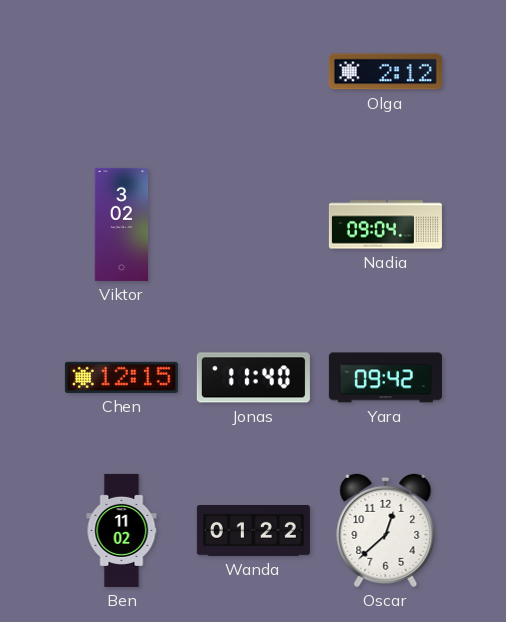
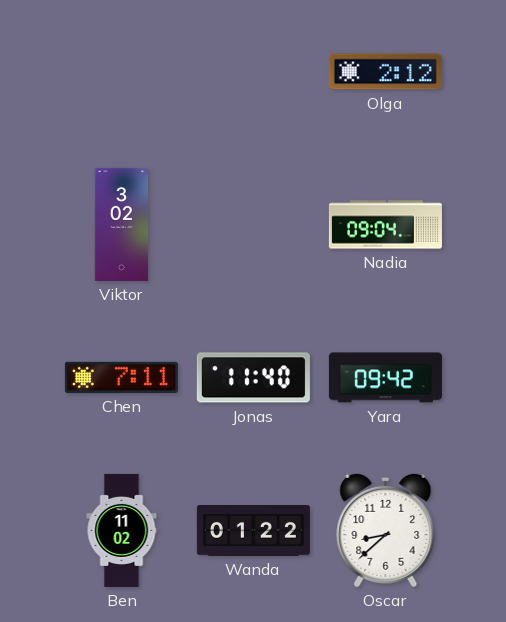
Chen: 12:15 -> 7:11
Oscar: 12:38 -> 8:38
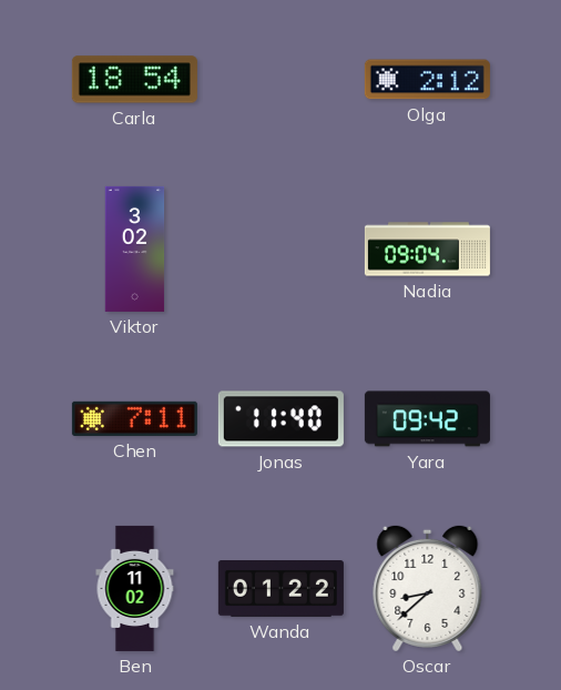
Carla: none -> 18:54
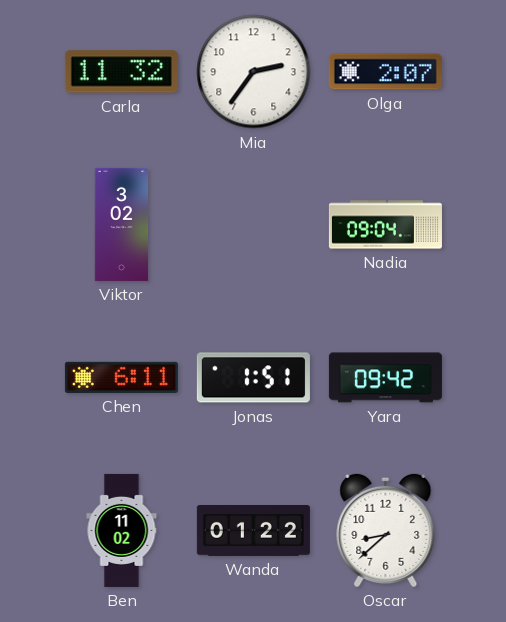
Carla: 18:54 -> 11:32
Mia: none -> 2:36
Olga: 2:12 -> 2:07
Chen: 7:11 -> 6:11
Jonas: 11:40 -> 1:51
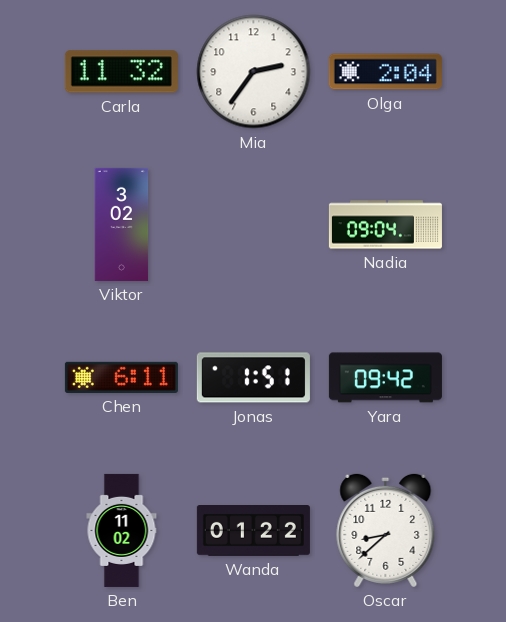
Olga: 2:07 -> 2:04
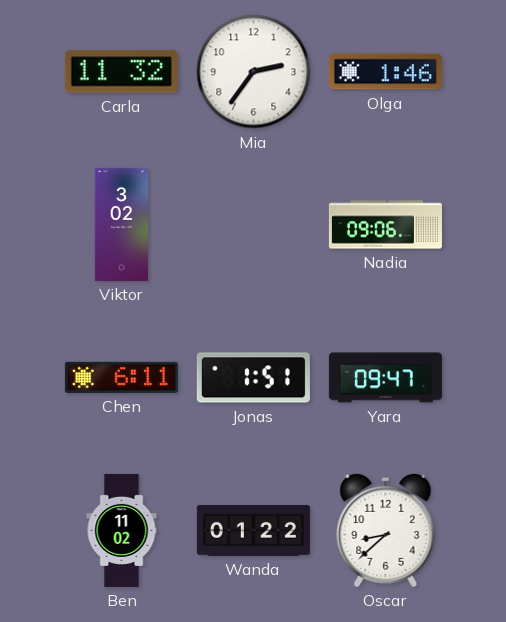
Olga: 2:04 -> 1:46
Nadia: 09:04 -> 09:06
Yara: 09:42 -> 09:47
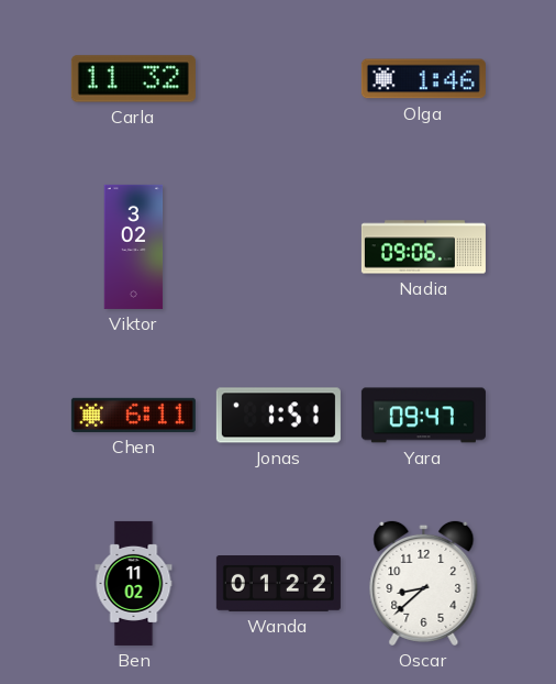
Mia: 2:36 -> none
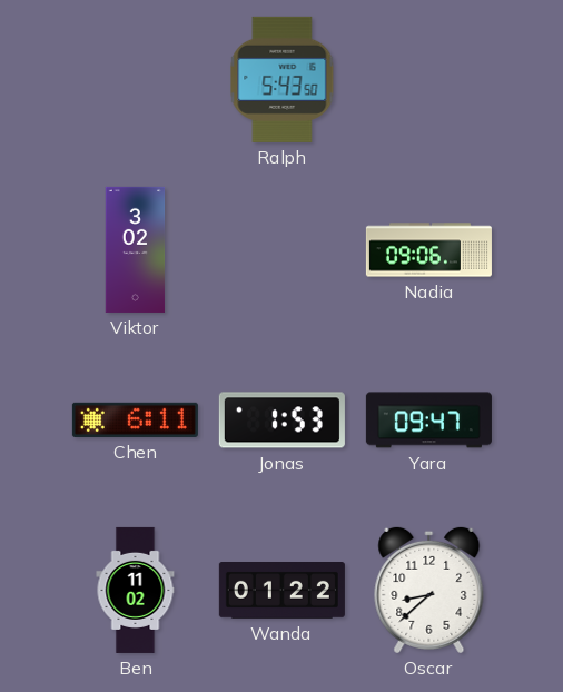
Carla: 11:32 -> none
Ralph: none -> 5:43
Olga: 1:46 -> none
Jonas: 1:51 -> 1:53
